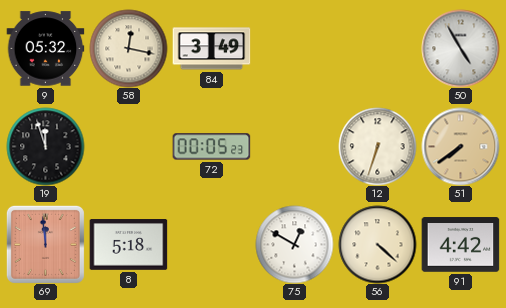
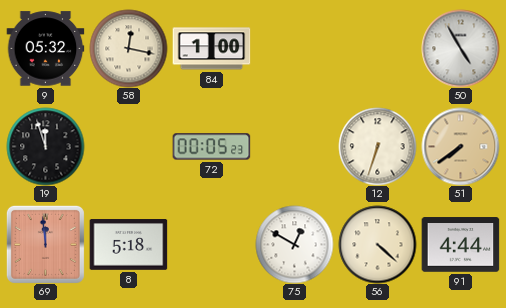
84: 3:49 -> 1:00
91: 4:42 -> 4:44
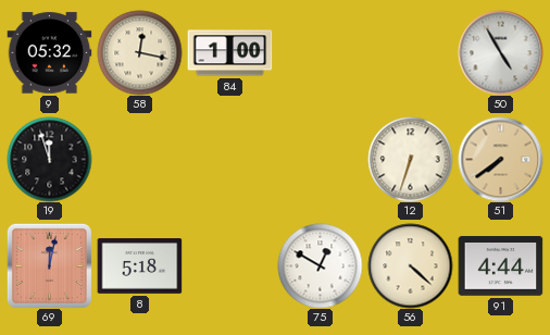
72: 00:05 -> none
69: 11:59 -> 12:02
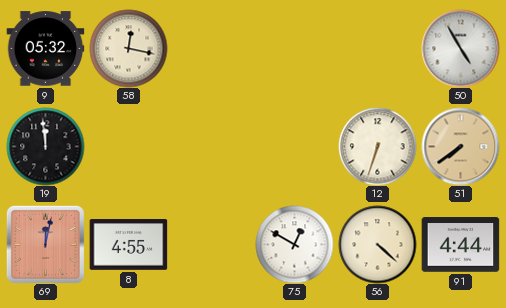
84: 1:00 -> none
19: 11:57 -> 11:59
8: 5:18 -> 4:55
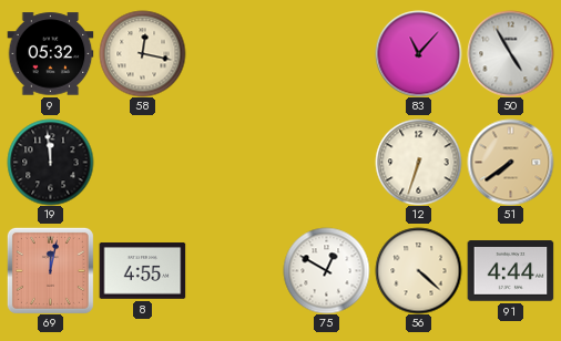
83: none -> 11:07
